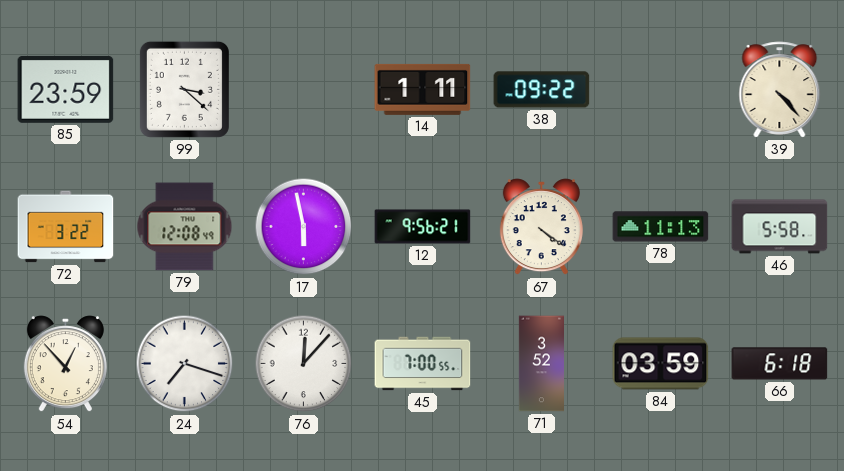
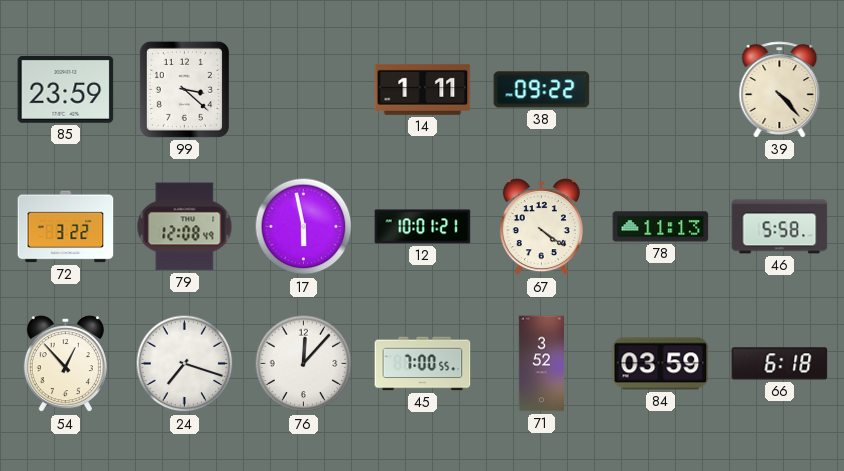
12: 9:56 -> 10:01
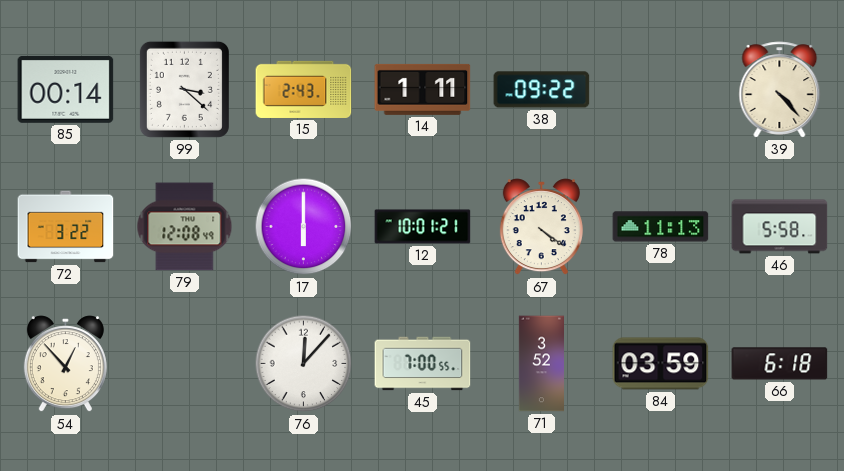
85: 23:59 -> 00:14
15: none -> 2:43
17: 5:58 -> 6:00
24: 7:18 -> none
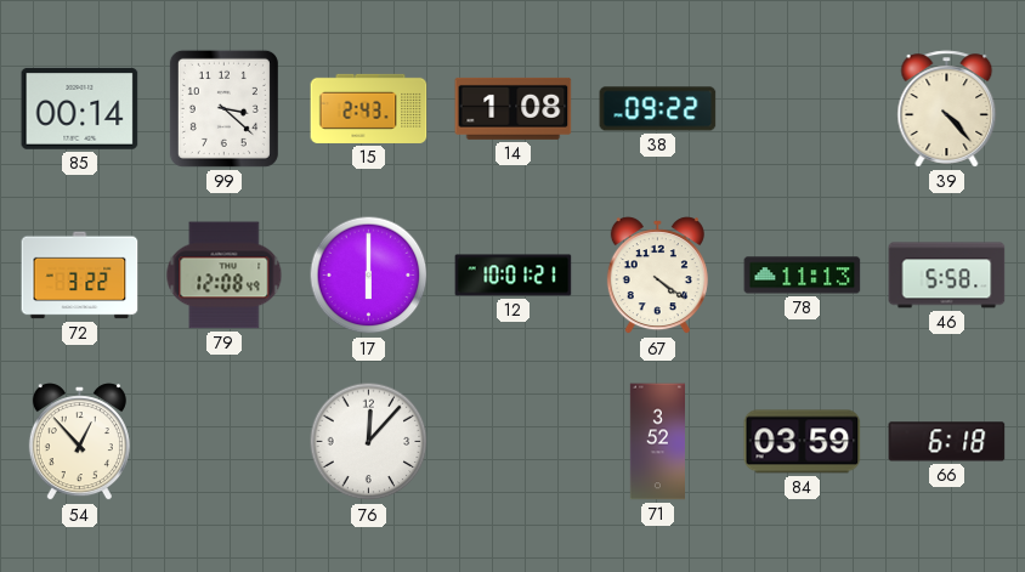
14: 1:11 -> 1:08
45: 7:00 -> none
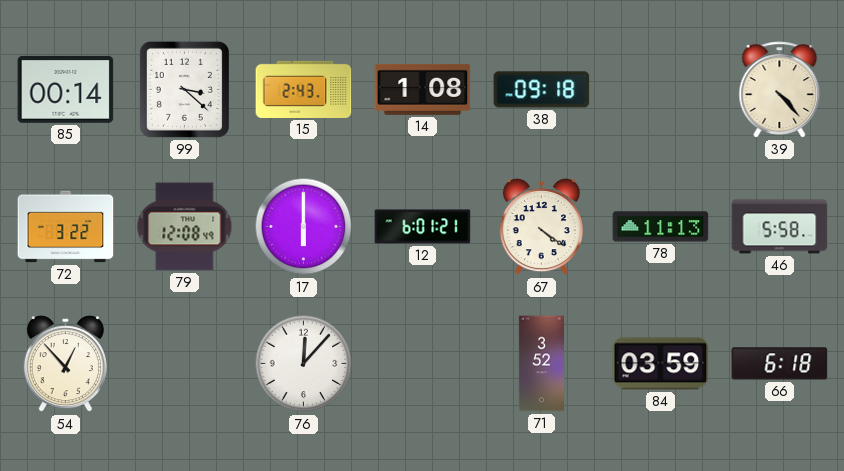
38: 09:22 -> 09:18
12: 10:01 -> 6:01
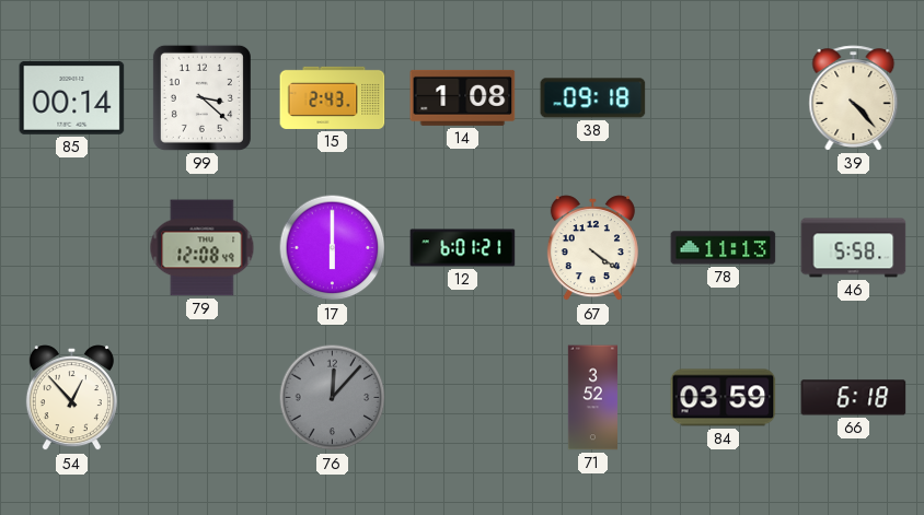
72: 3:22 -> none
76 dial: white -> grey
